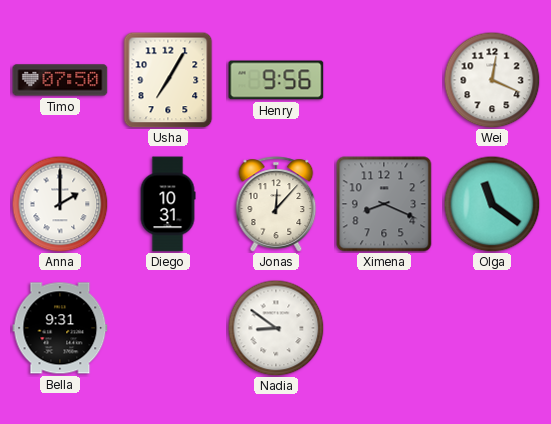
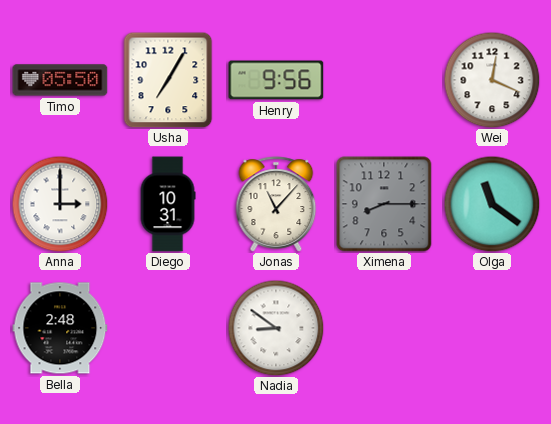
Timo: 07:50 -> 05:50
Anna: 2:00 -> 3:00
Jonas: 12:07 -> 11:07
Ximena: 8:19 -> 8:15
Bella: 9:31 -> 2:48
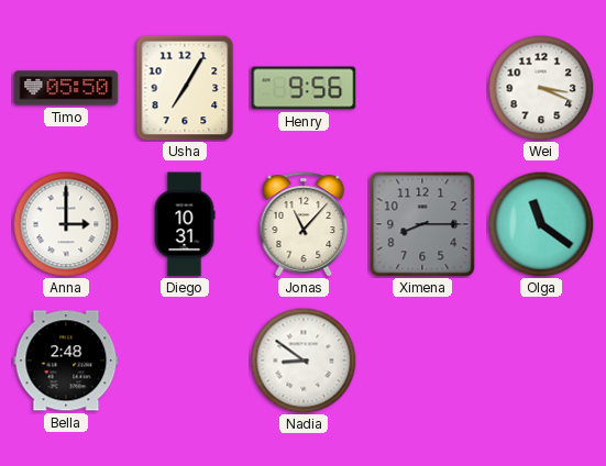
Wei: 12:19 -> 3:19
